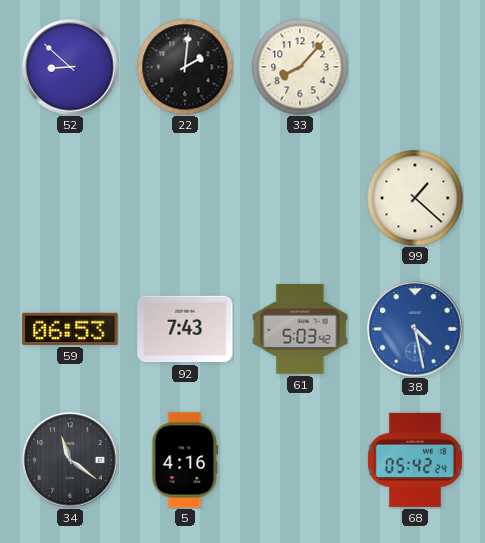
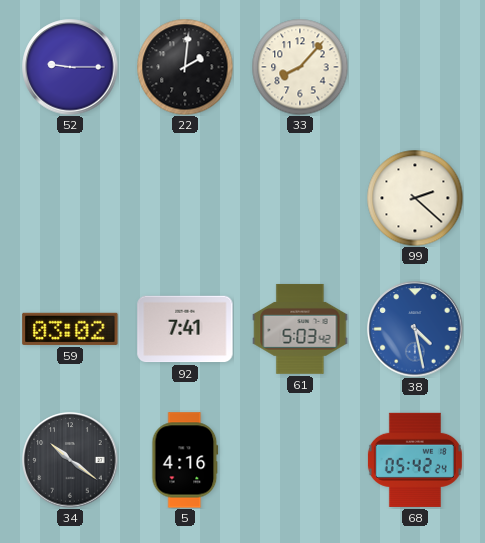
52: 8:52 -> 9:15
99: 1:22 -> 2:22
59: 06:53 -> 03:02
92: 7:43 -> 7:41
34: 11:21 -> 10:21
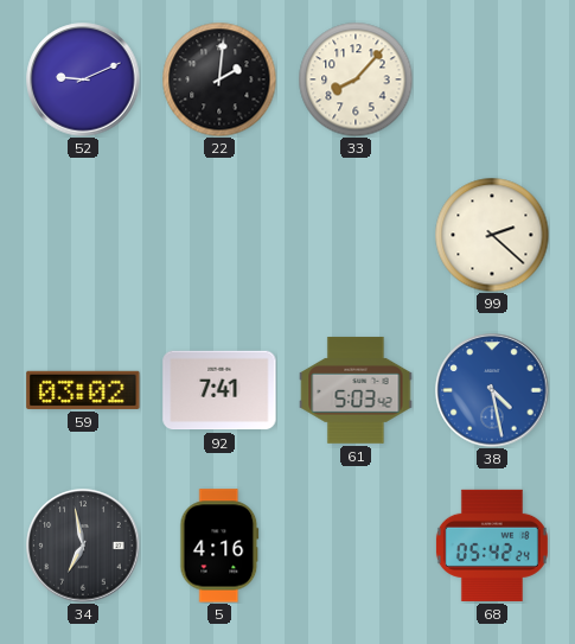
52: 9:15 -> 9:11
34: 10:21 -> 6:58
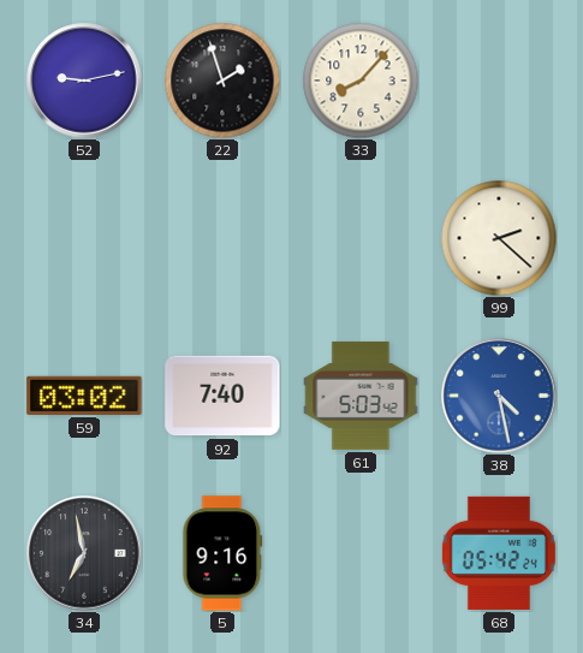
52: 9:11 -> 9:13
22: 2:01 -> 1:57
92: 7:41 -> 7:40
5: 4:16 -> 9:16
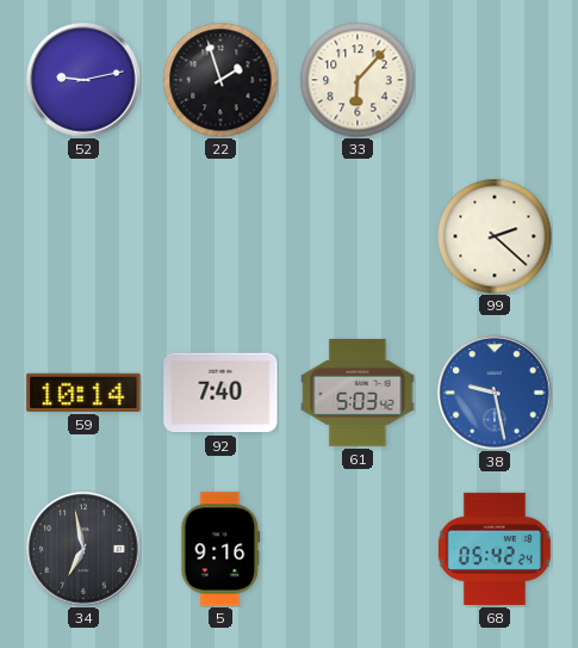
33: 8:07 -> 6:07
59: 03:02 -> 10:14
38: 4:28 -> 9:28
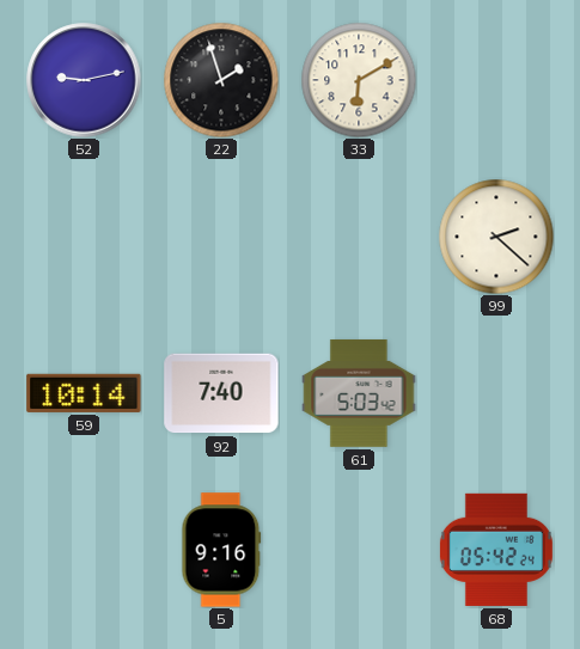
33: 6:07 -> 6:10
38: 9:28 -> none
34: 6:58 -> none
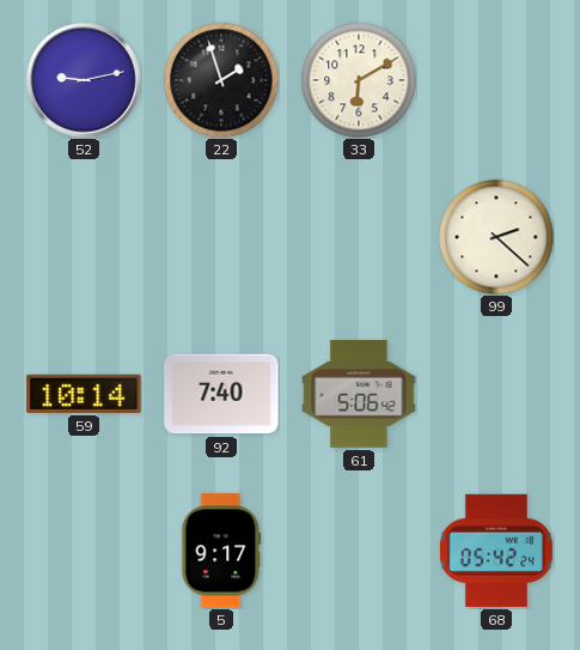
61: 5:03 -> 5:06
5: 9:16 -> 9:17
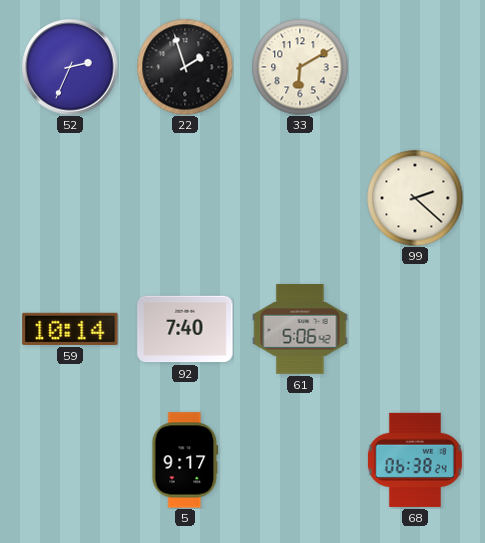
52: 9:13 -> 2:34
68: 05:42 -> 06:38
